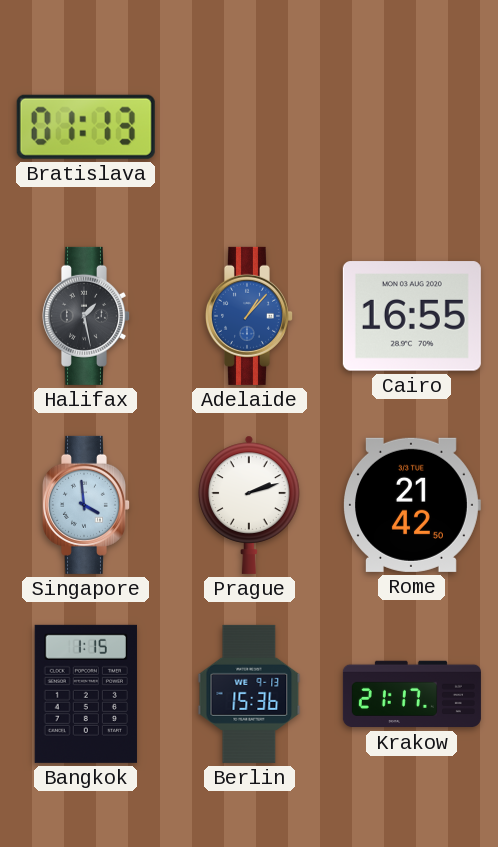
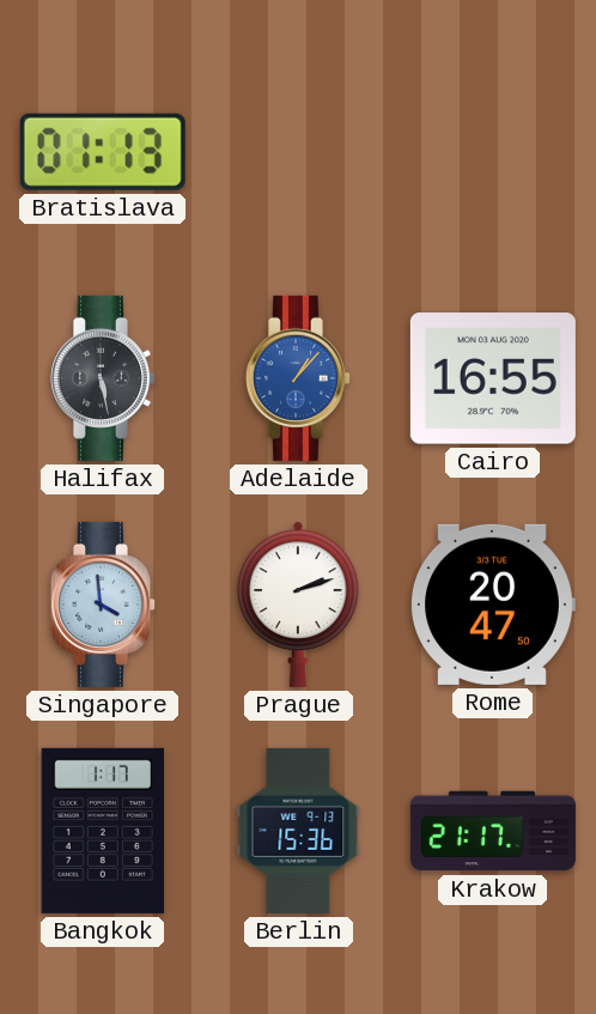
Halifax: 1:28 -> 5:28
Rome: 21:42 -> 20:47
Bangkok: 1:15 -> 1:17
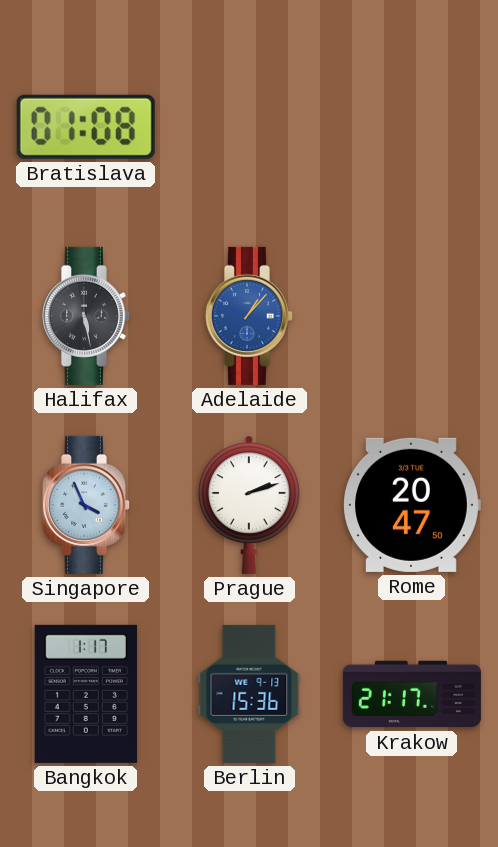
Bratislava: 01:13 -> 01:08
Cairo: 16:55 -> none
Singapore: 3:59 -> 3:56
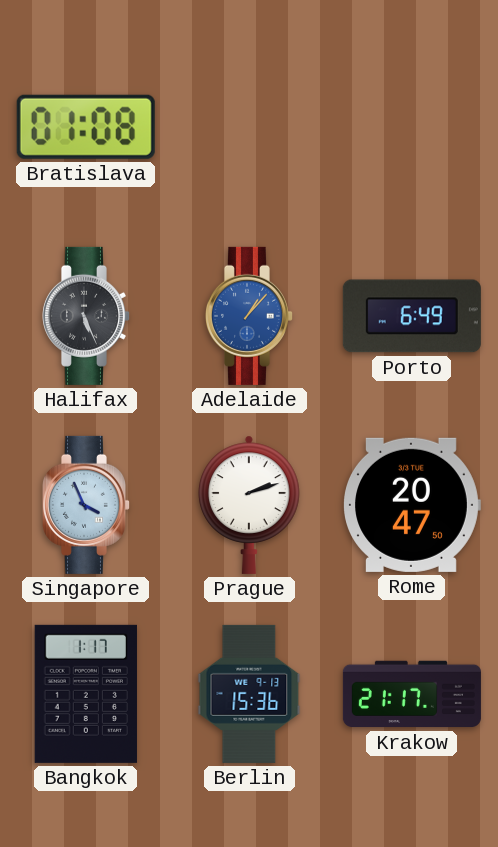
Halifax: 5:28 -> 5:26
Porto: none -> 6:49
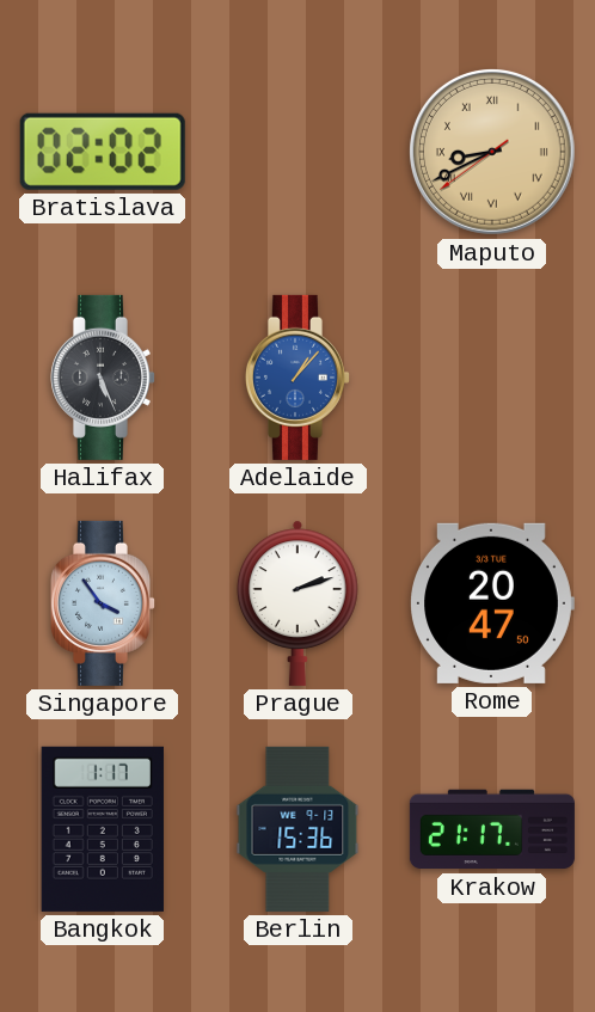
Bratislava: 01:08 -> 02:02
Maputo: none -> 8:40
Porto: 6:49 -> none
Singapore: 3:56 -> 3:54
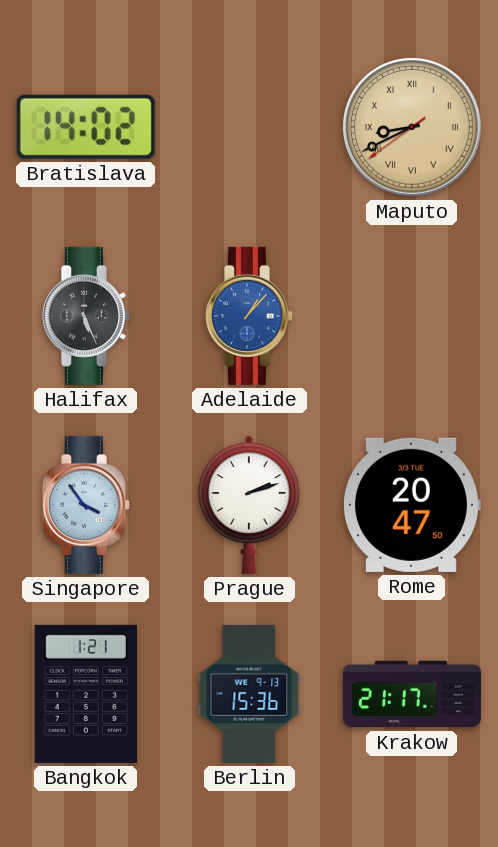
Bratislava: 02:02 -> 14:02
Bangkok: 1:17 -> 1:21
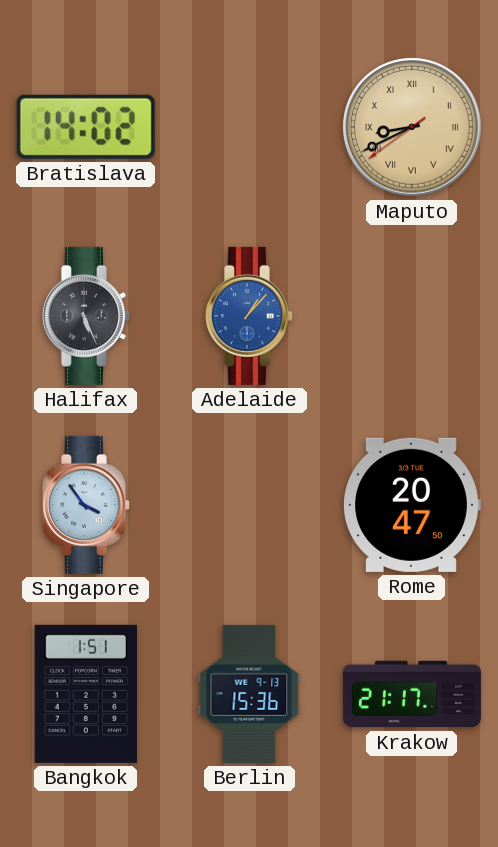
Prague: 2:12 -> none
Bangkok: 1:21 -> 1:51
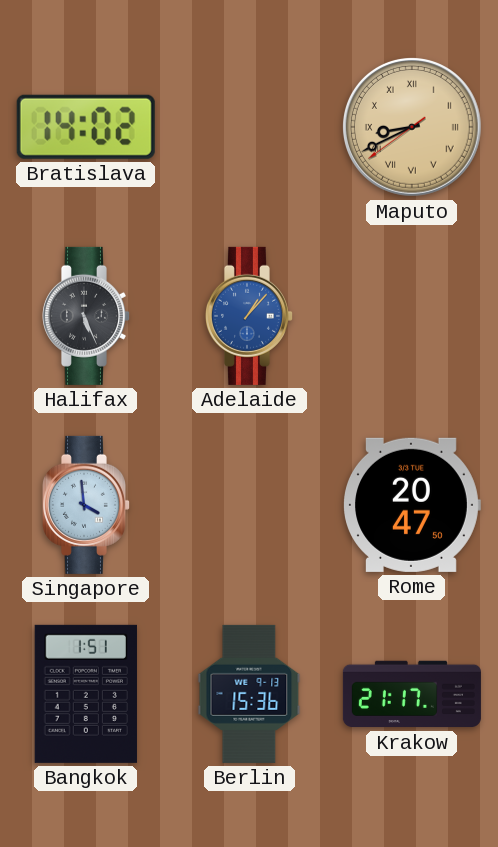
Singapore: 3:54 -> 3:59
